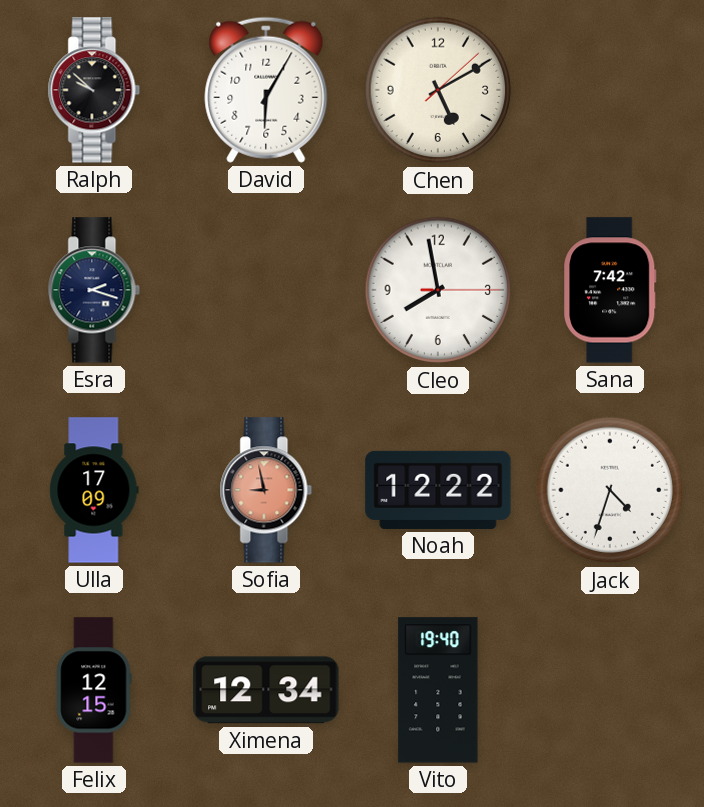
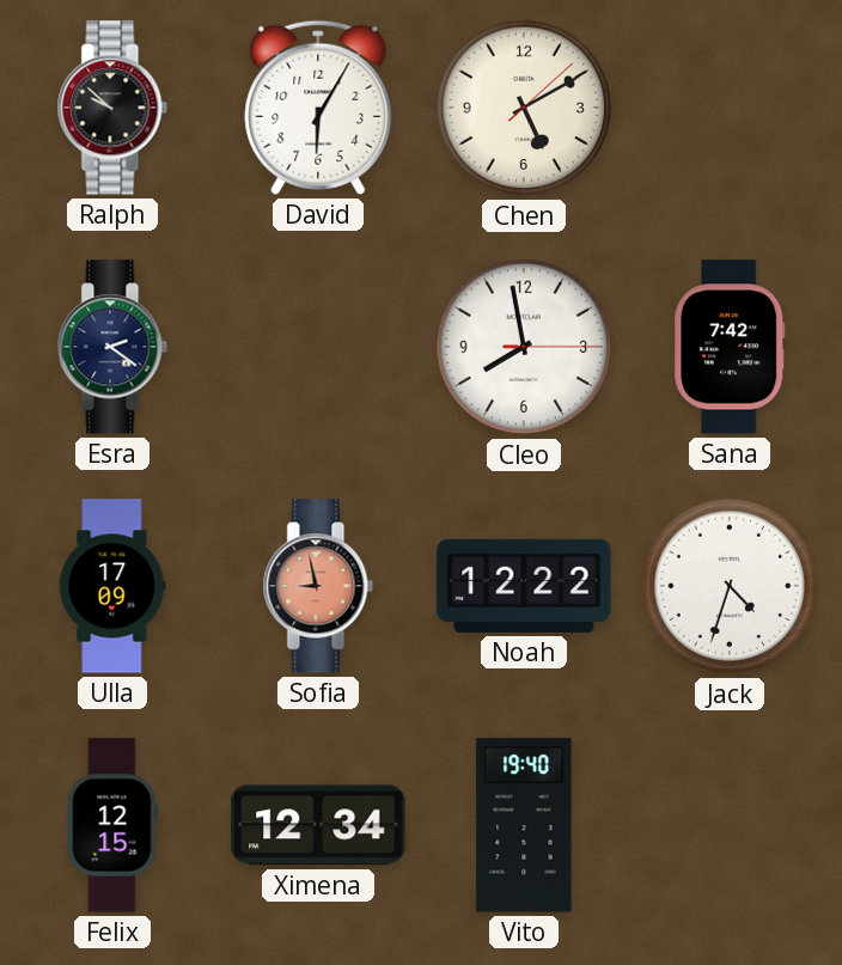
Esra: 2:18 -> 2:21
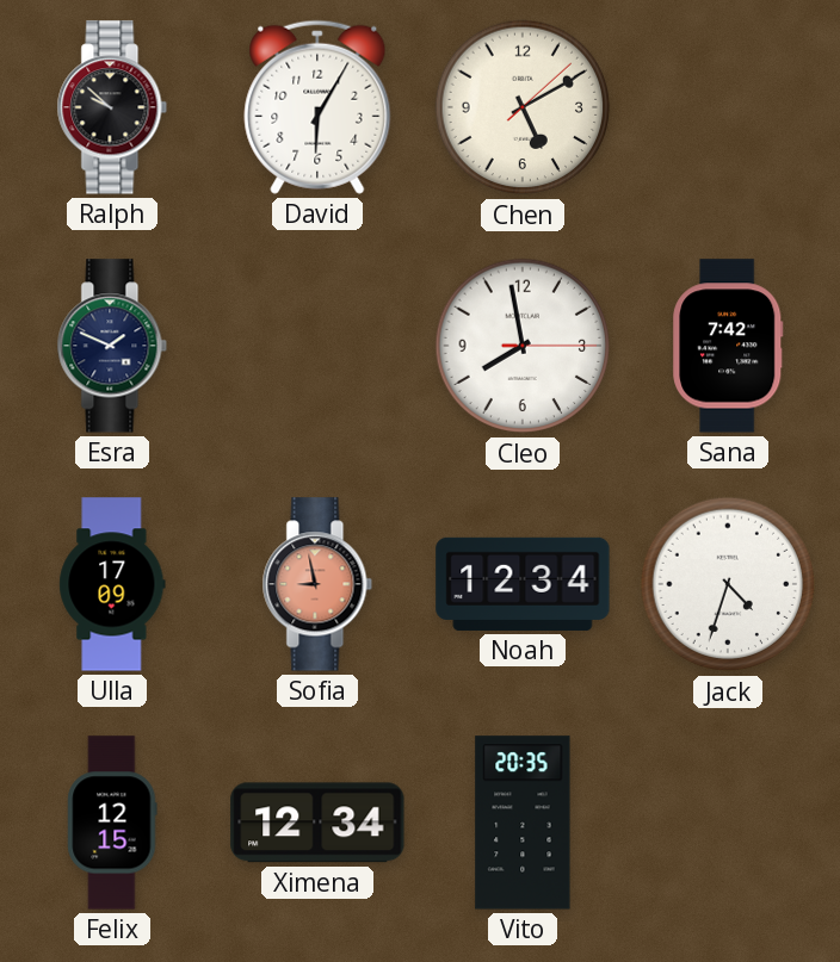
Esra: 2:21 -> 1:49
Noah: 12:22 -> 12:34
Vito: 19:40 -> 20:35
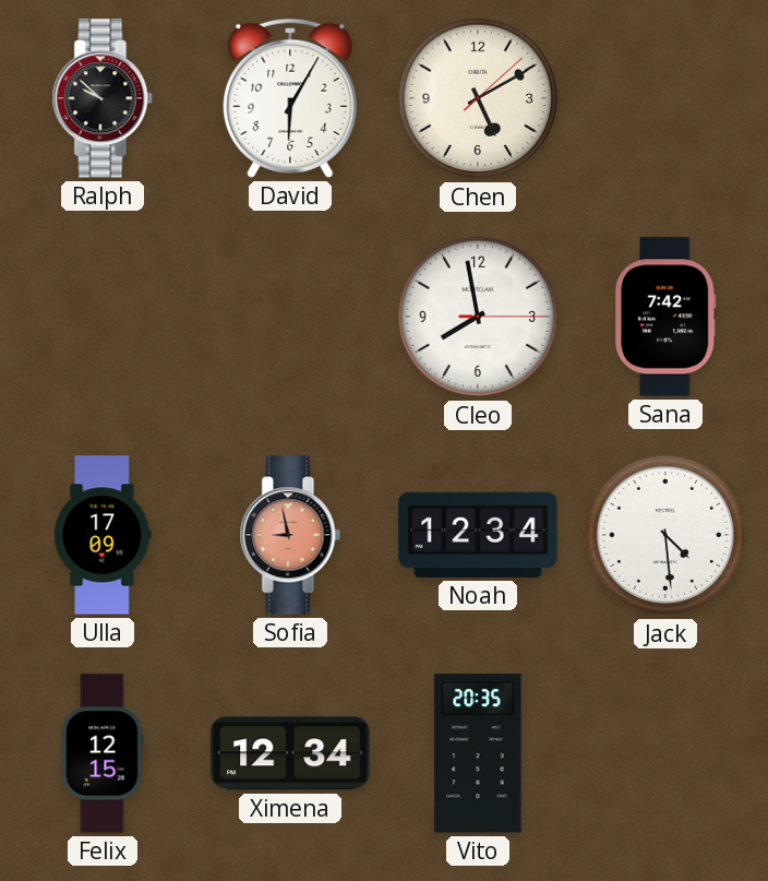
Esra: 1:49 -> none
Jack: 4:33 -> 4:29
